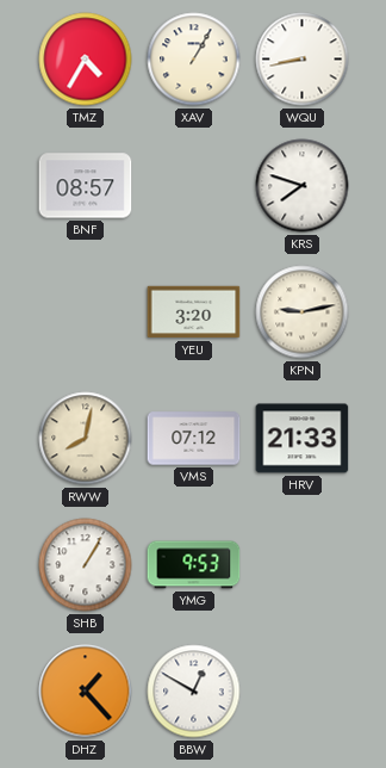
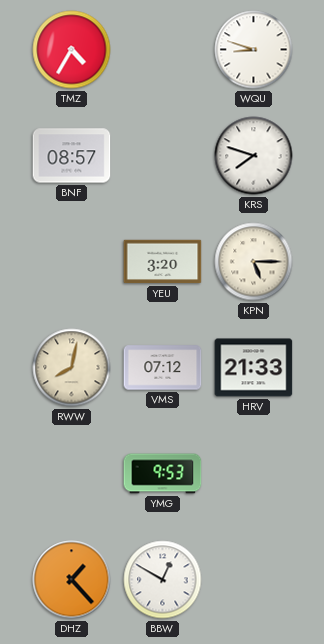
XAV: 1:05 -> none
WQU: 8:43 -> 8:48
KPN: 9:13 -> 5:15
SHB: 1:05 -> none
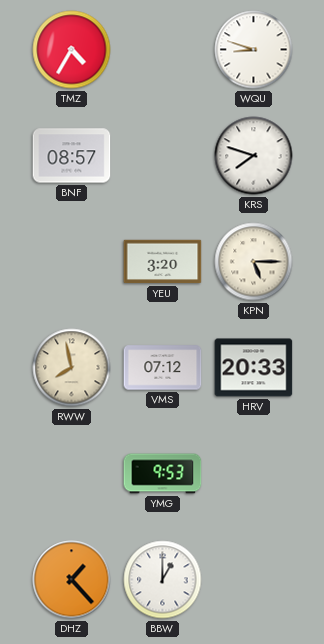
RWW: 8:02 -> 7:58
HRV: 21:33 -> 20:33
BBW: 12:50 -> 1:00
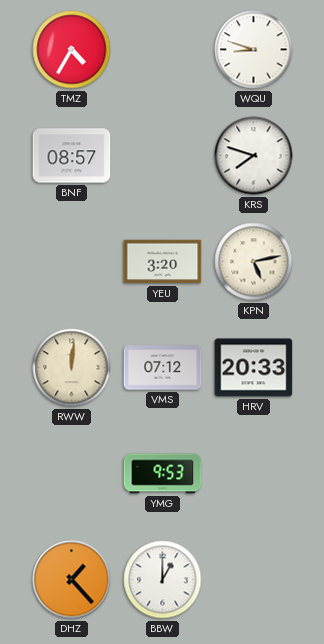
KPN: 5:15 -> 5:13
RWW: 7:58 -> 12:01
